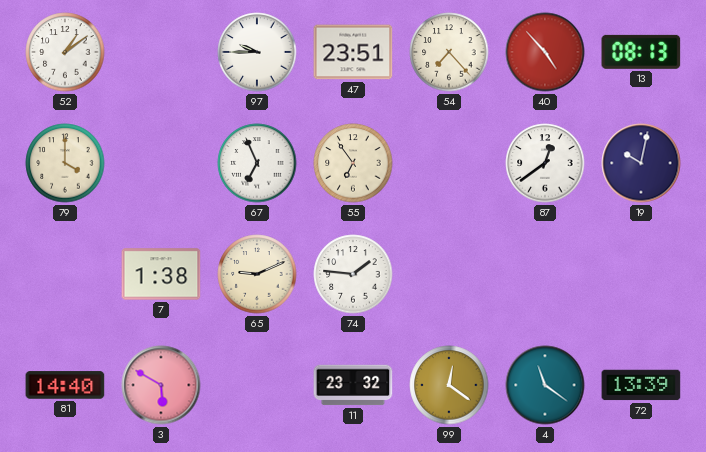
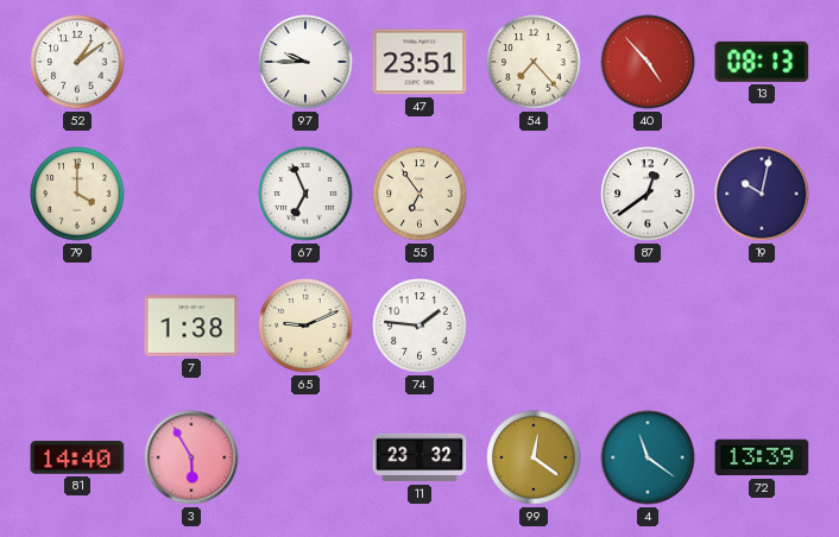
3: 5:50 -> 5:55
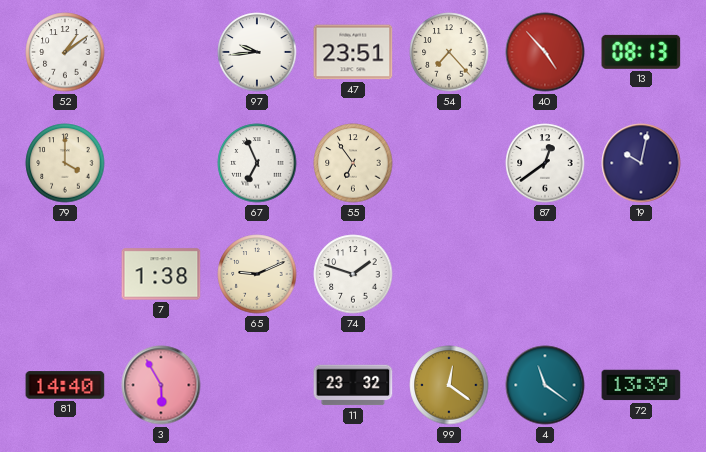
97: 9:45 -> 9:44
74: 1:46 -> 1:48
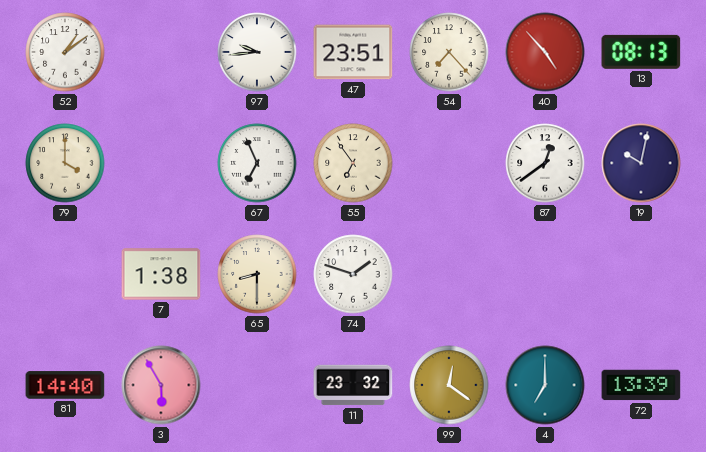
65: 9:11 -> 8:30
4: 11:21 -> 7:00
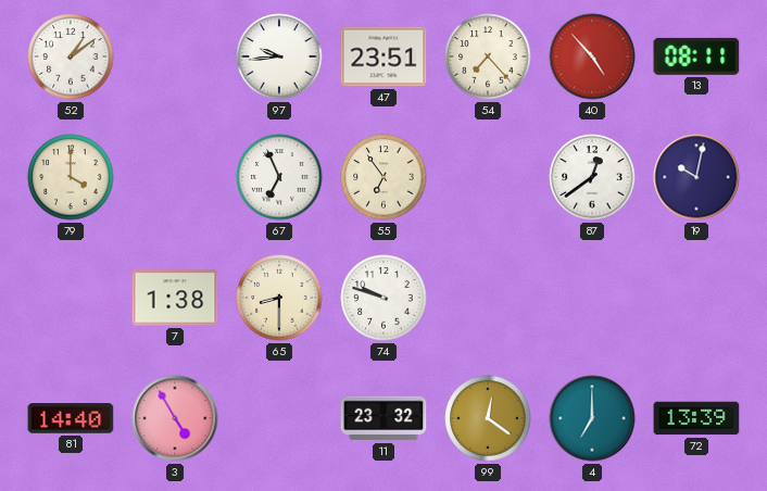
13: 08:13 -> 08:11
74: 1:48 -> 9:48
3: 5:55 -> 4:55
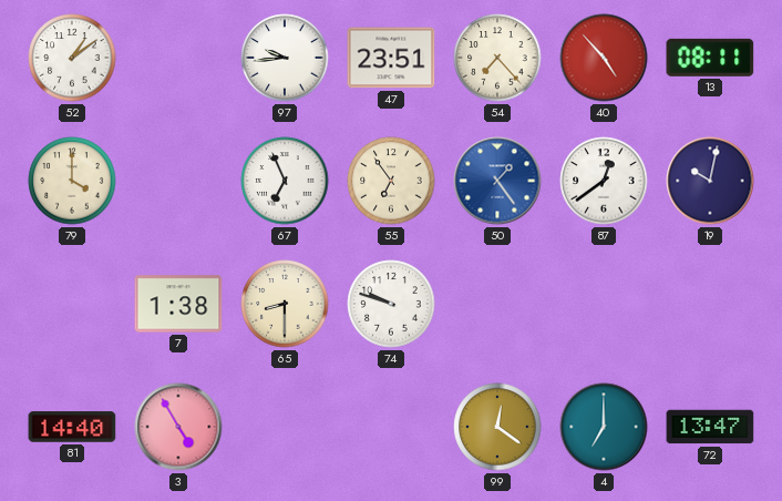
50: none -> 1:24
11: 23:32 -> none
72: 13:39 -> 13:47
